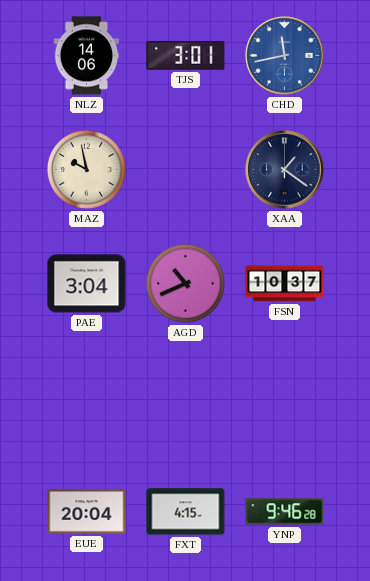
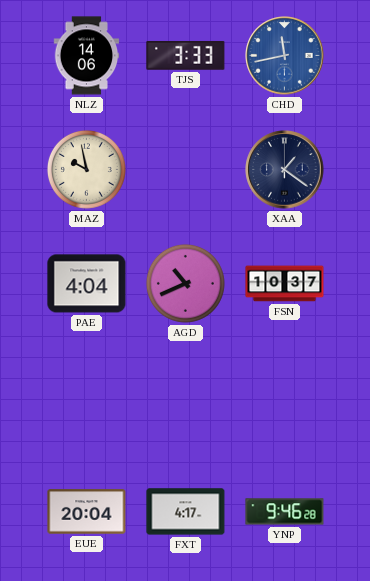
TJS: 3:01 -> 3:33
PAE: 3:04 -> 4:04
FXT: 4:15 -> 4:17
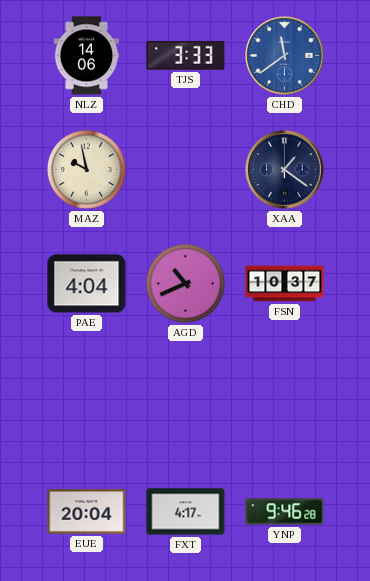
CHD: 11:43 -> 11:39
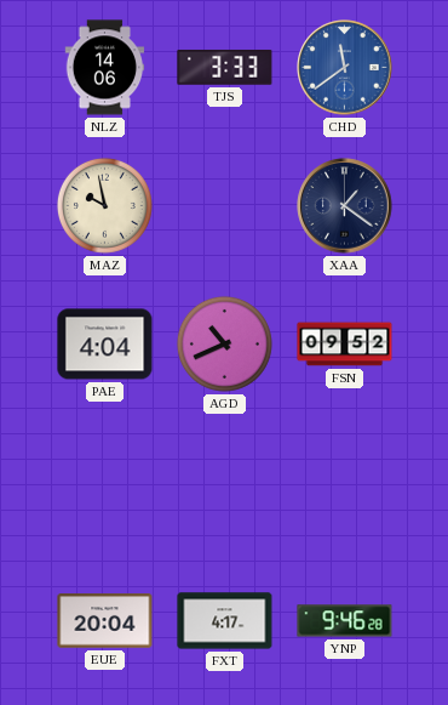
FSN: 10:37 -> 09:52
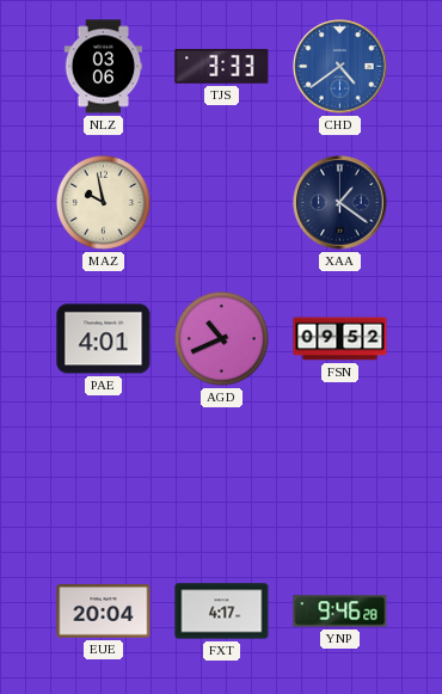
NLZ: 14:06 -> 03:06
CHD: 11:39 -> 4:39
PAE: 4:04 -> 4:01
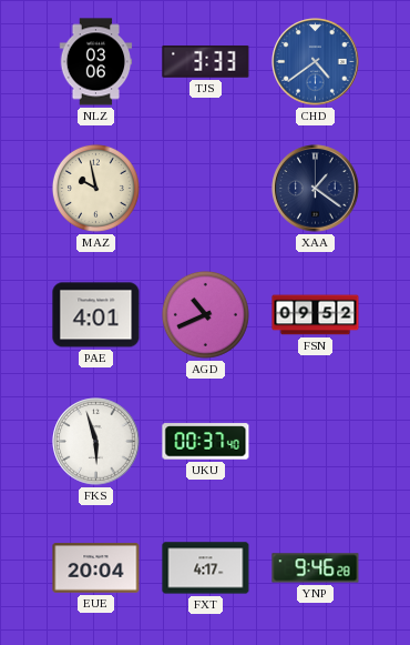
FKS: none -> 5:57
UKU: none -> 00:37
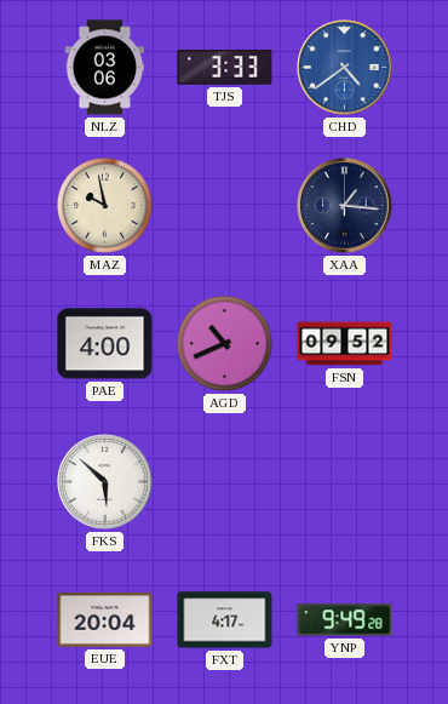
XAA: 1:21 -> 1:16
PAE: 4:01 -> 4:00
FKS: 5:57 -> 5:52
UKU: 00:37 -> none
YNP: 9:46 -> 9:49
